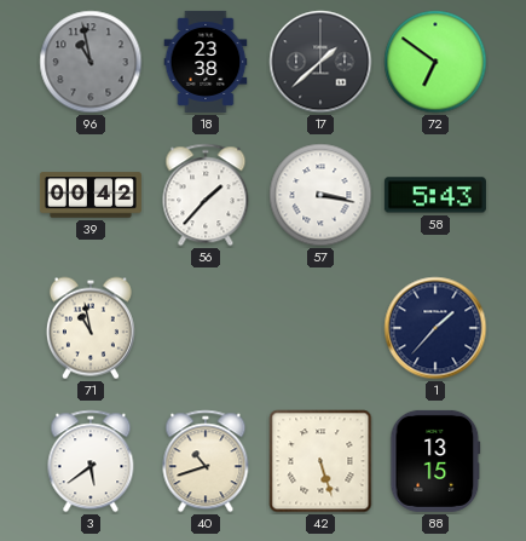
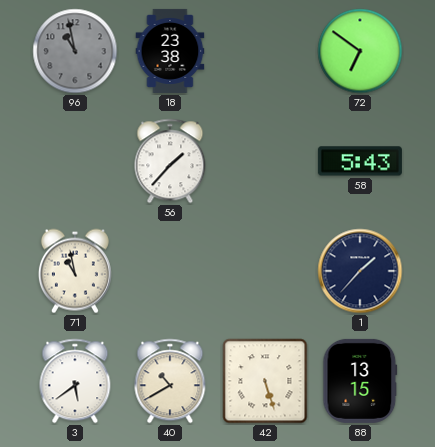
17: 1:38 -> none
39: 00:42 -> none
57: 3:17 -> none
40: 10:42 -> 10:40
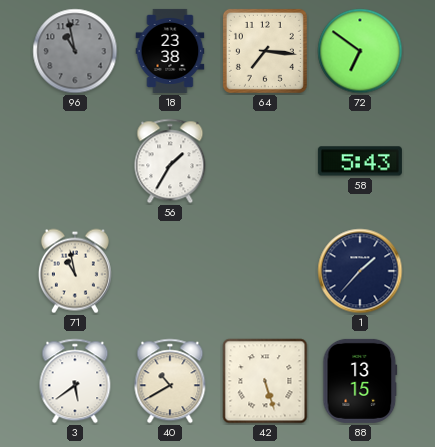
64: none -> 7:16
56: 1:37 -> 1:35
